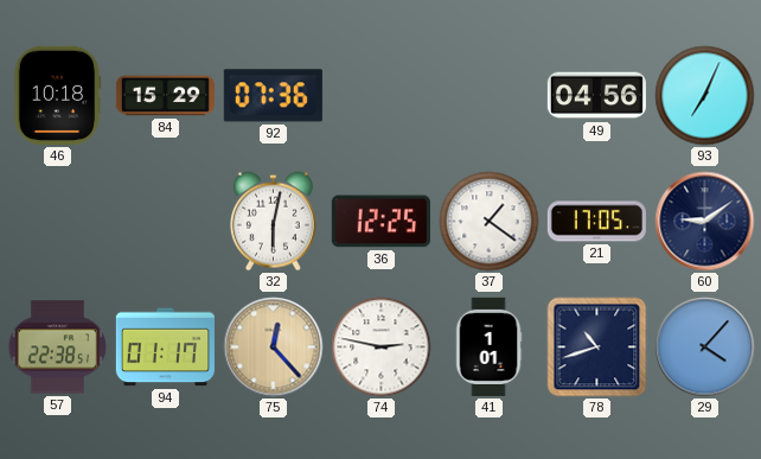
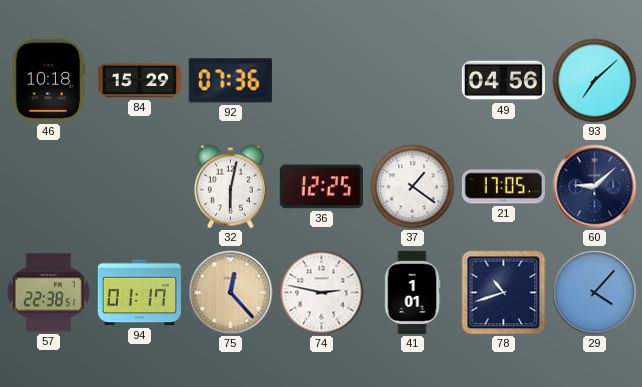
93: 7:04 -> 7:08
60: 9:09 -> 9:08
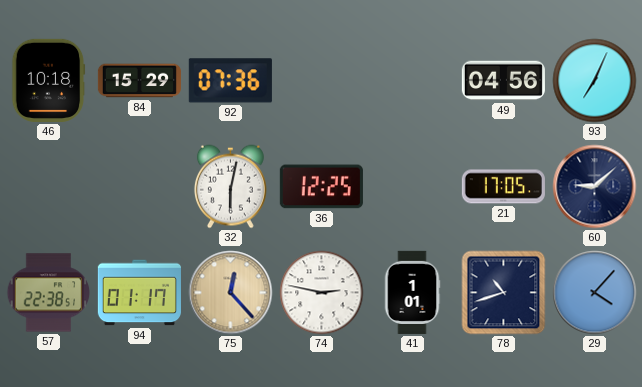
93: 7:08 -> 7:04
37: 1:21 -> none
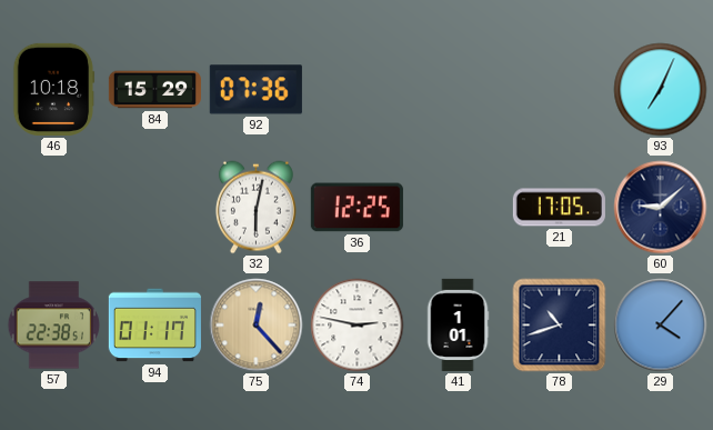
49: 04:56 -> none
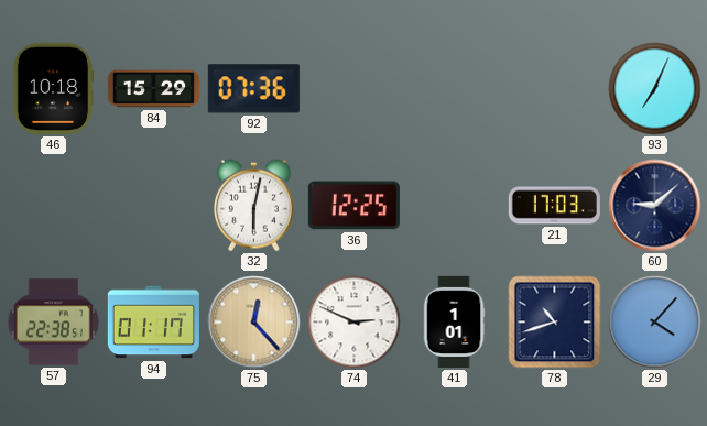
21: 17:05 -> 17:03
74: 2:47 -> 2:49
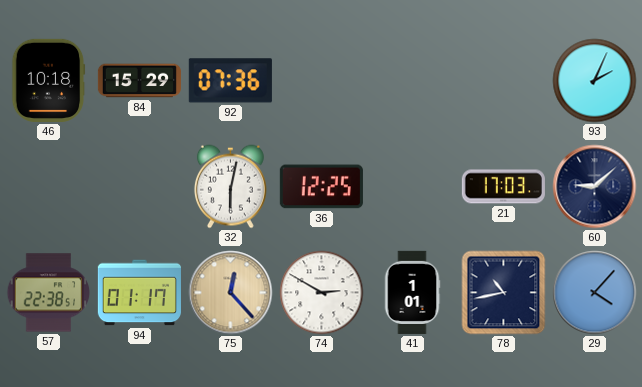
93: 7:04 -> 2:04
74: 2:49 -> 2:50
78: 10:42 -> 10:43
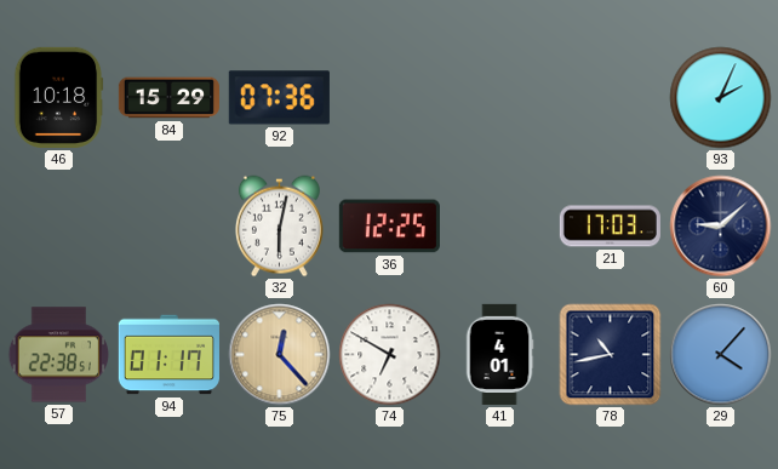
74: 2:50 -> 6:50
41: 1:01 -> 4:01
